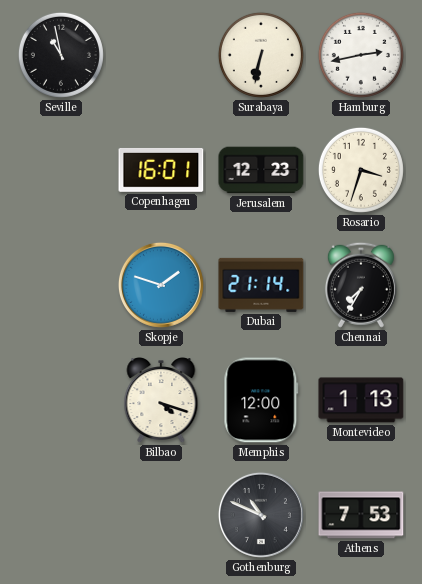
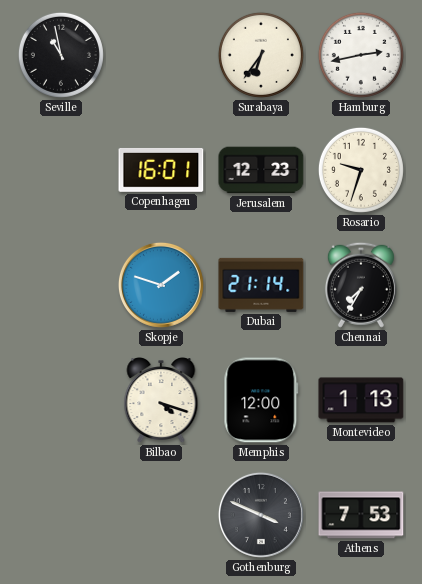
Surabaya: 6:32 -> 6:36
Rosario: 3:33 -> 9:33
Gothenburg: 10:49 -> 3:49
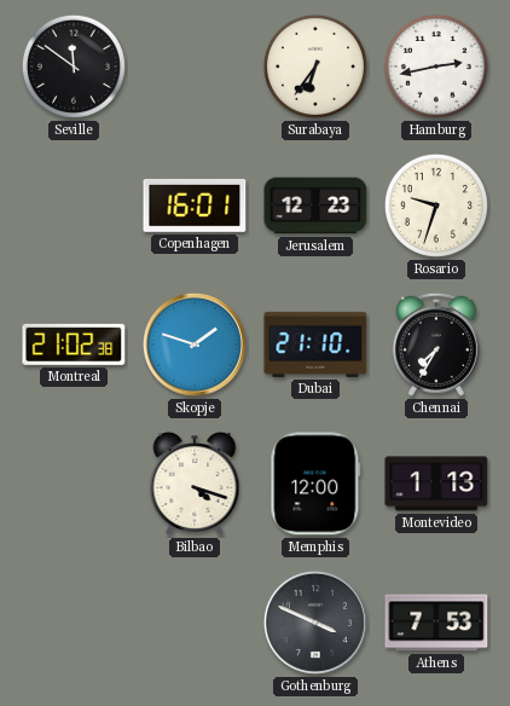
Seville: 10:58 -> 11:51
Montreal: none -> 21:02
Dubai: 21:14 -> 21:10
